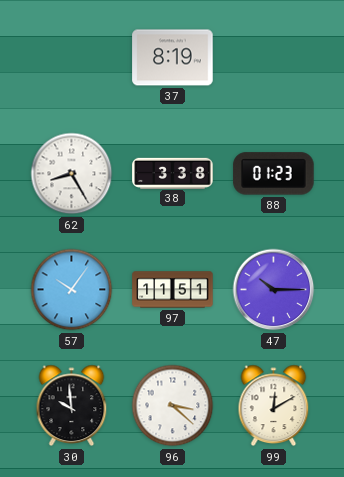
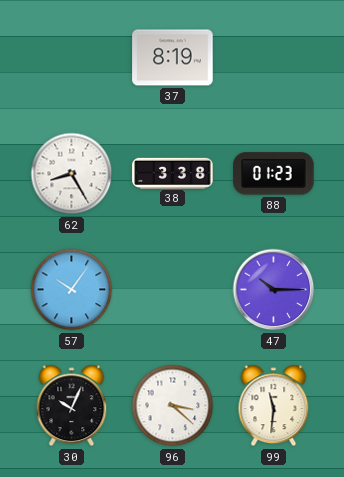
97: 11:51 -> none
30: 9:59 -> 10:04
99: 12:10 -> 11:31
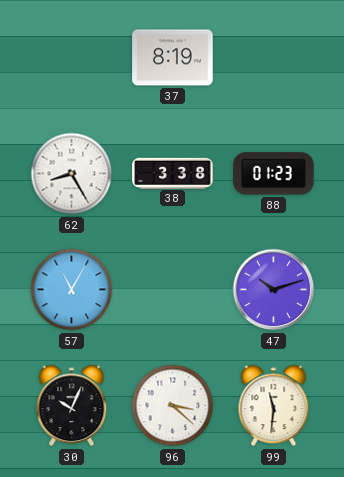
57: 10:06 -> 11:05
47: 10:15 -> 10:12
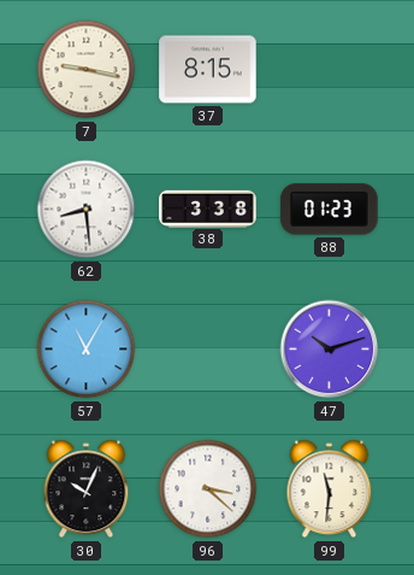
7: none -> 9:17
37: 8:19 -> 8:15
62: 8:25 -> 8:29
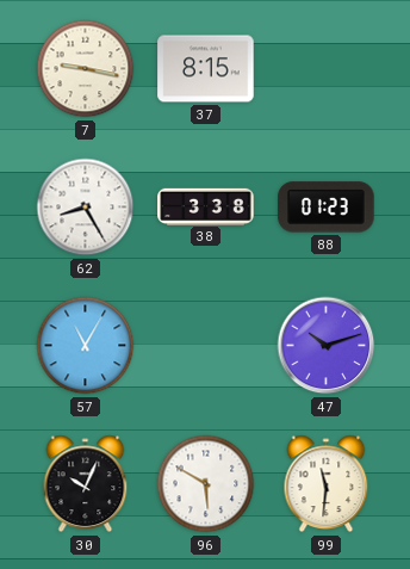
62: 8:29 -> 8:25
96: 3:22 -> 5:50
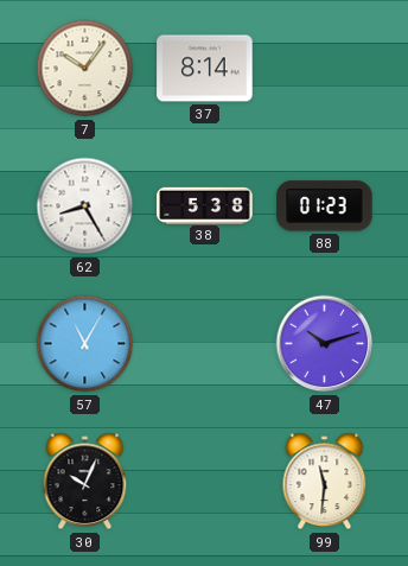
7: 9:17 -> 10:06
37: 8:15 -> 8:14
38: 3:38 -> 5:38
96: 5:50 -> none
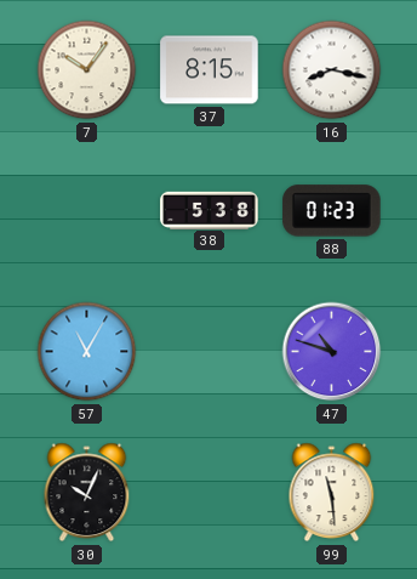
37: 8:14 -> 8:15
16: none -> 8:17
62: 8:25 -> none
47: 10:12 -> 10:48
99: 11:31 -> 11:29
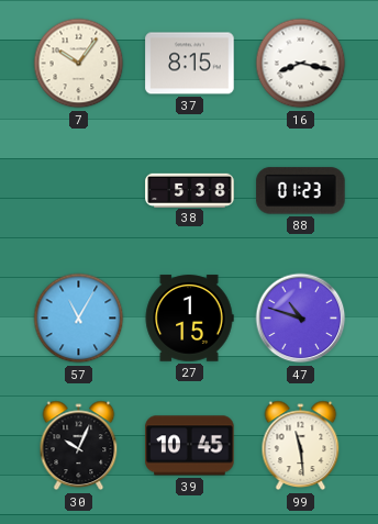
27: none -> 1:15
39: none -> 10:45
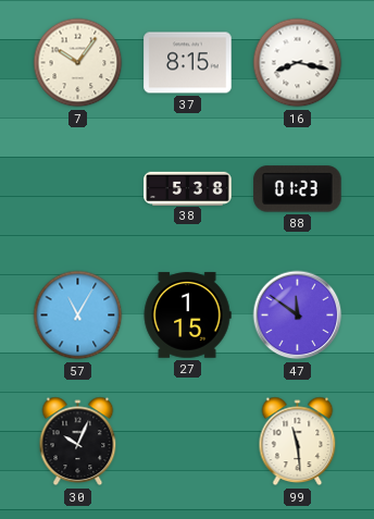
47: 10:48 -> 11:51
39: 10:45 -> none
